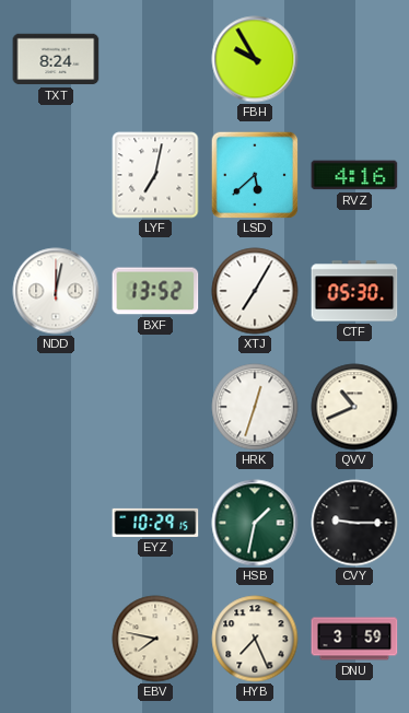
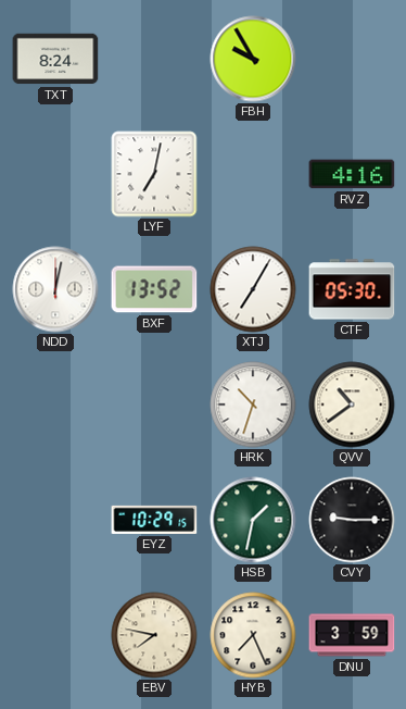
LSD: 5:38 -> none
HRK: 12:33 -> 10:33
QVV: 10:41 -> 10:39
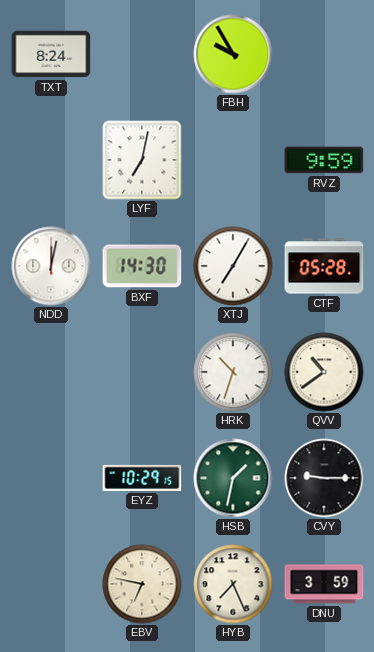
RVZ: 4:16 -> 9:59
BXF: 13:52 -> 14:30
CTF: 05:30 -> 05:28
EBV: 7:47 -> 6:47
